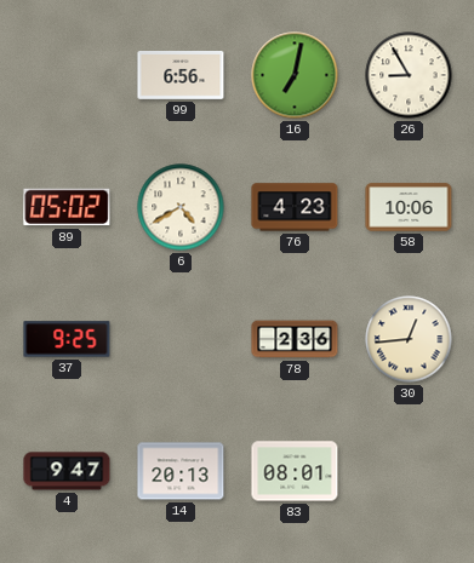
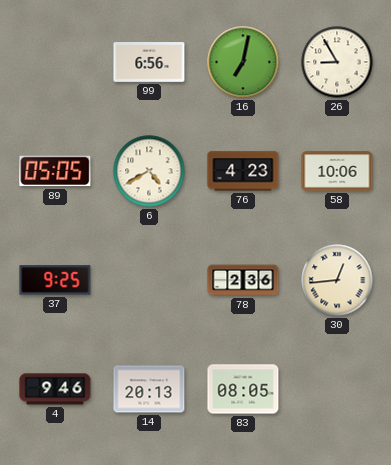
89: 05:02 -> 05:05
4: 9:47 -> 9:46
83: 08:01 -> 08:05
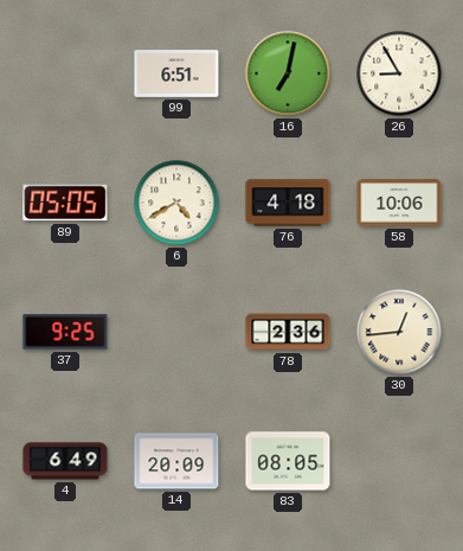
99: 6:56 -> 6:51
76: 4:23 -> 4:18
4: 9:46 -> 6:49
14: 20:13 -> 20:09
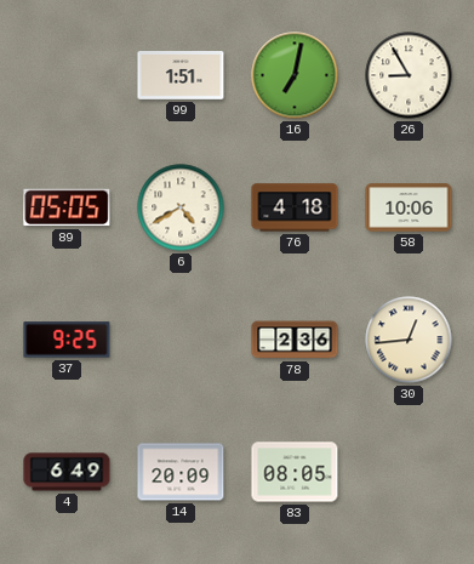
99: 6:51 -> 1:51
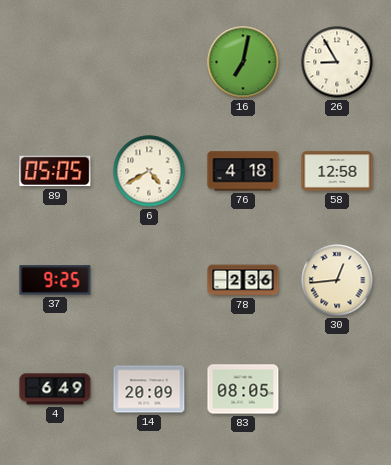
99: 1:51 -> none
58: 10:06 -> 12:58
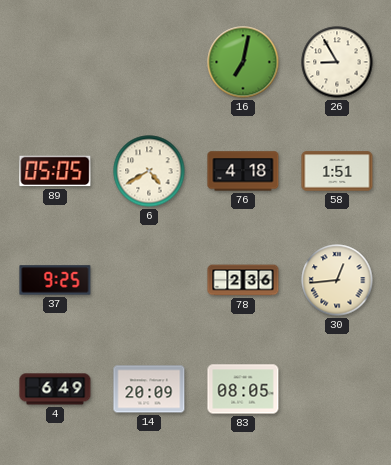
58: 12:58 -> 1:51
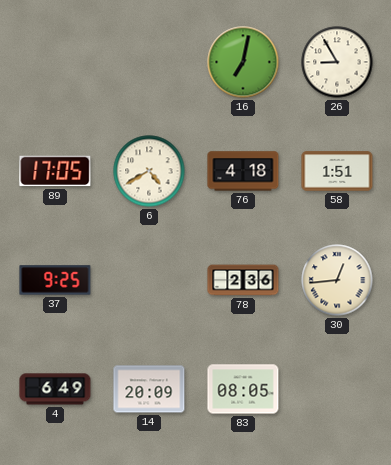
89: 05:05 -> 17:05
